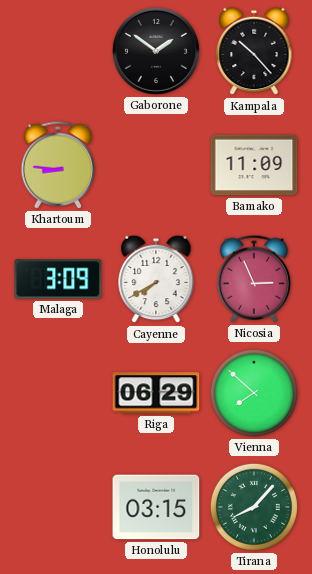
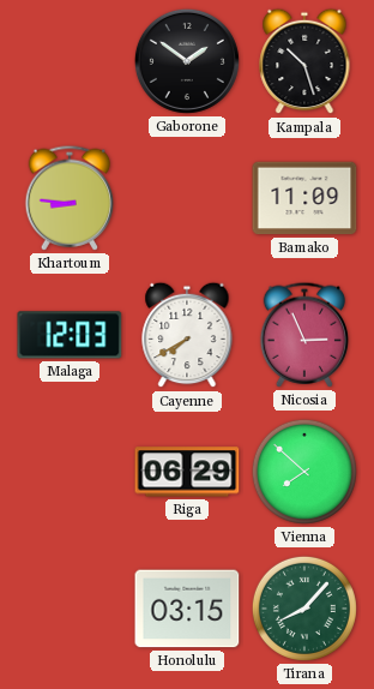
Kampala: 10:23 -> 10:27
Malaga: 3:09 -> 12:03
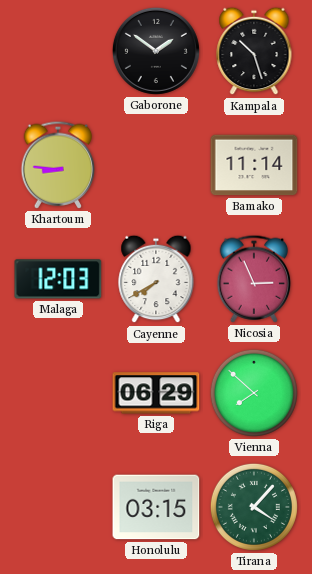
Bamako: 11:09 -> 11:14
Tirana: 8:07 -> 4:07
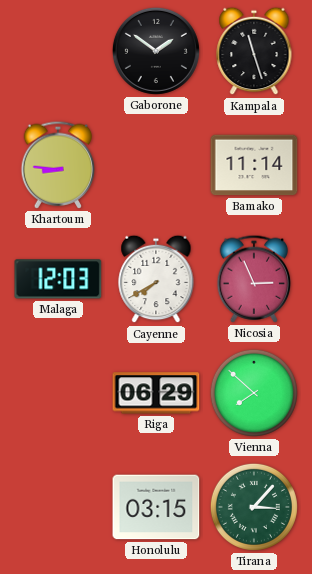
Kampala: 10:27 -> 11:27
Tirana: 4:07 -> 3:07
